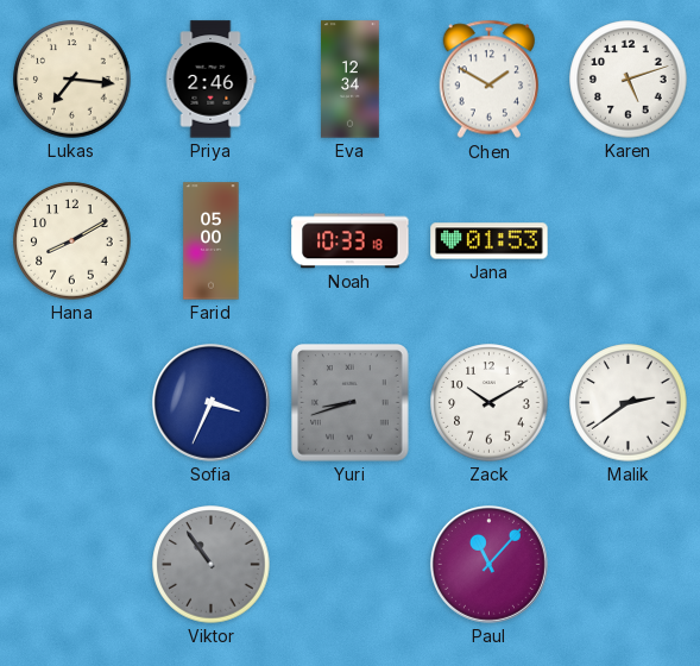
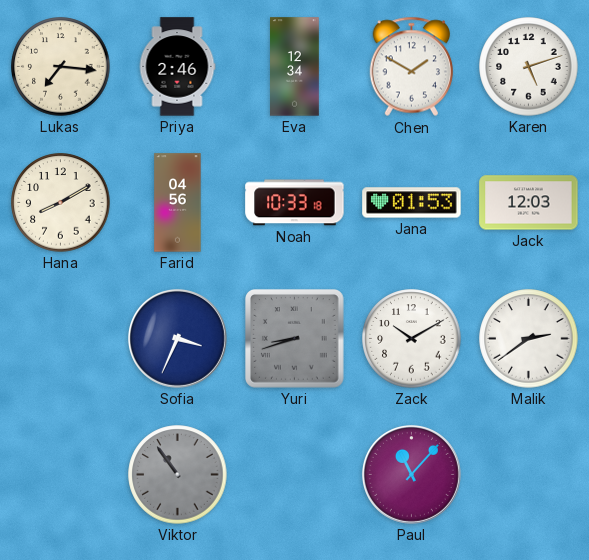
Farid: 05:00 -> 04:56
Jack: none -> 12:03
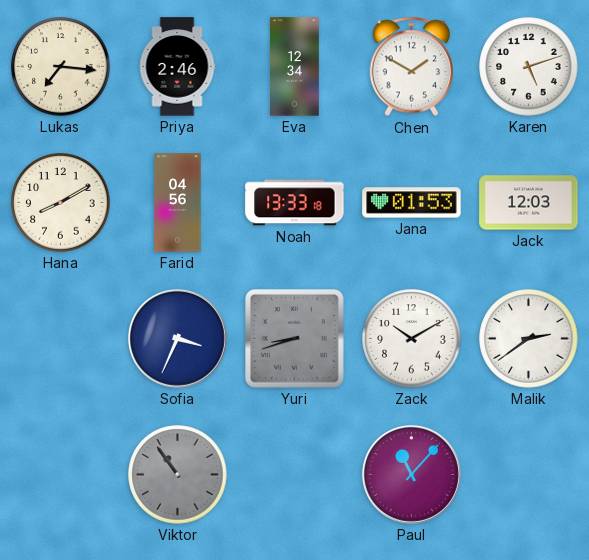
Noah: 10:33 -> 13:33
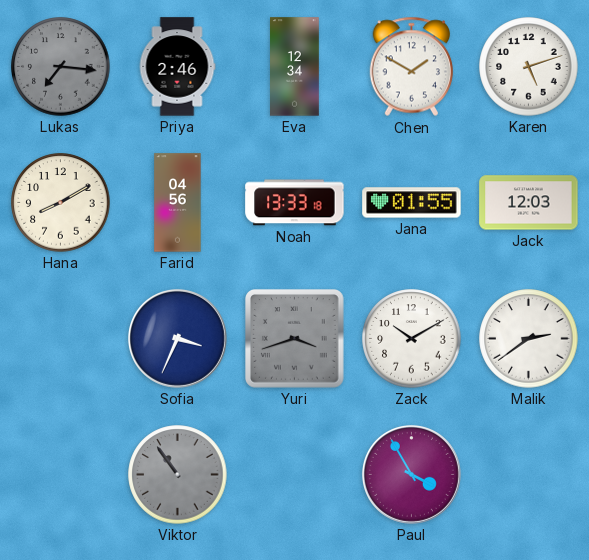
Lukas dial: cream -> grey
Jana: 01:53 -> 01:55
Yuri: 8:42 -> 3:42
Paul: 11:07 -> 3:55
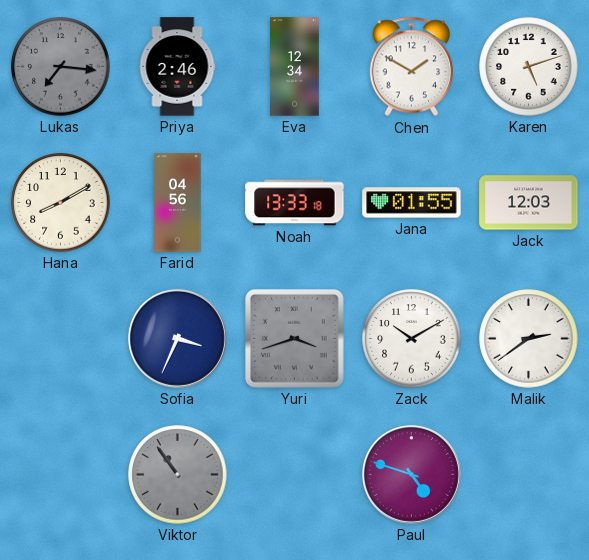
Paul: 3:55 -> 4:48
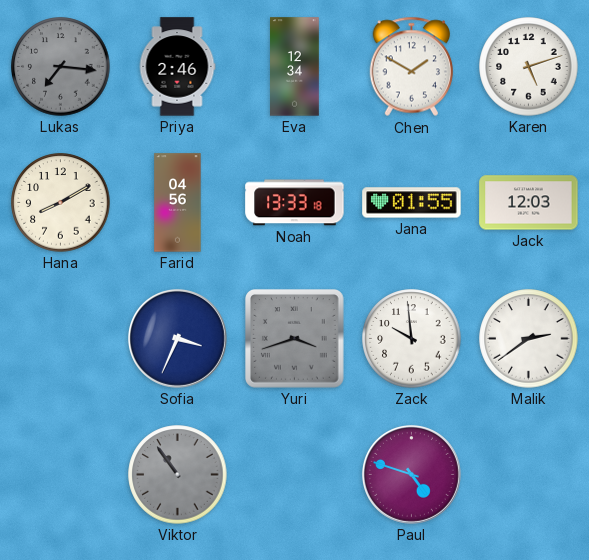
Zack: 10:10 -> 9:59
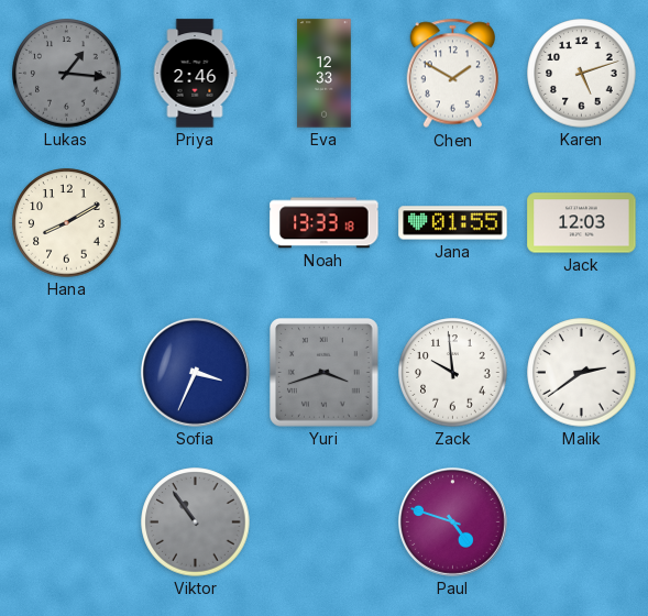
Lukas: 7:16 -> 1:16
Eva: 12:34 -> 12:33
Farid: 04:56 -> none
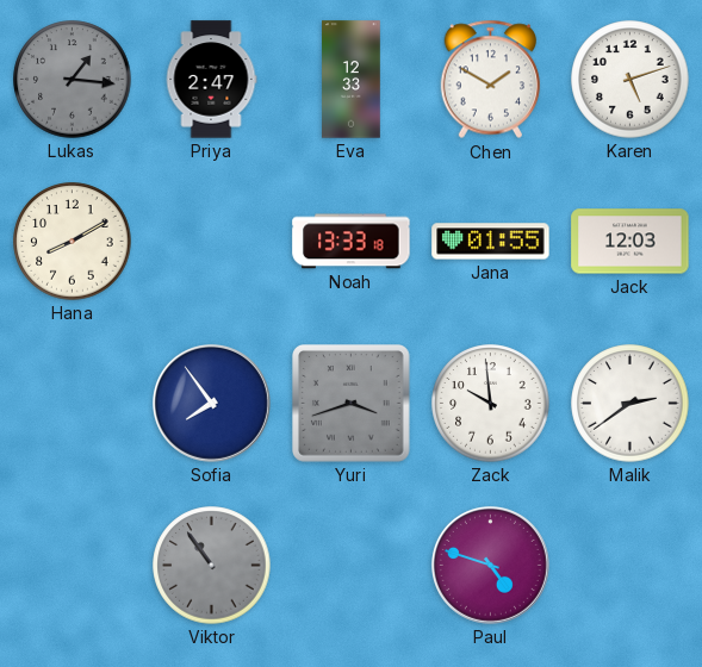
Priya: 2:46 -> 2:47
Sofia: 3:34 -> 7:54
